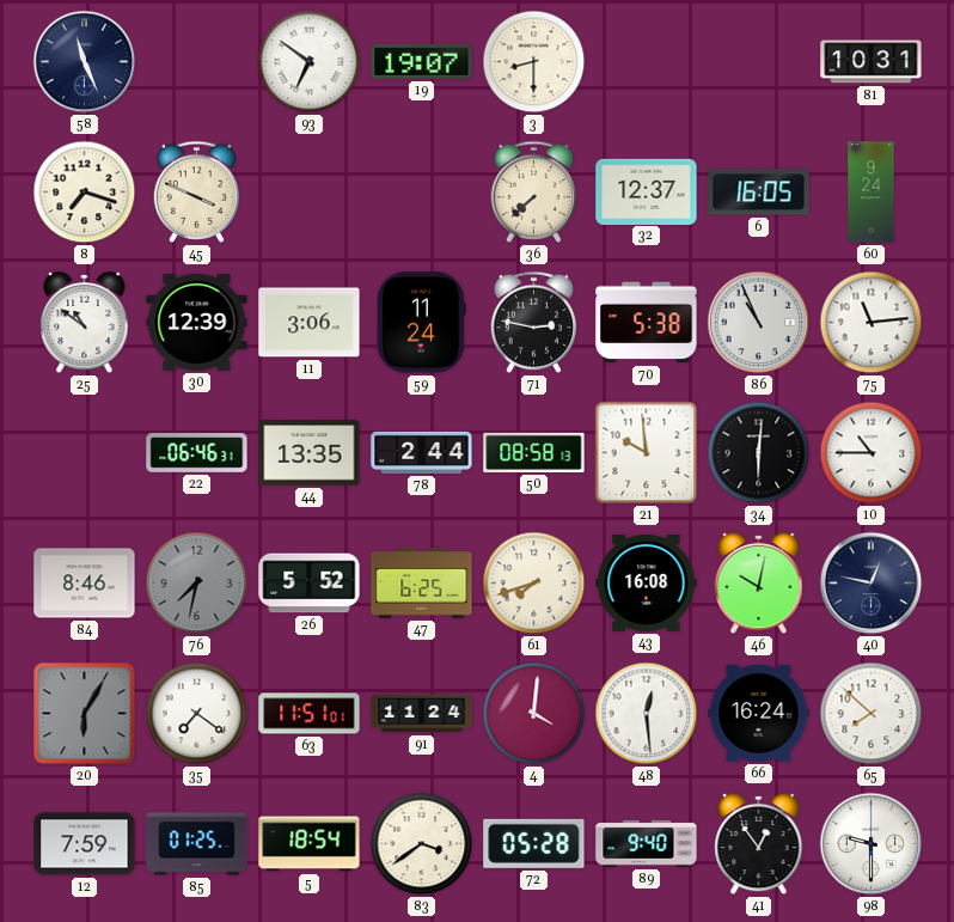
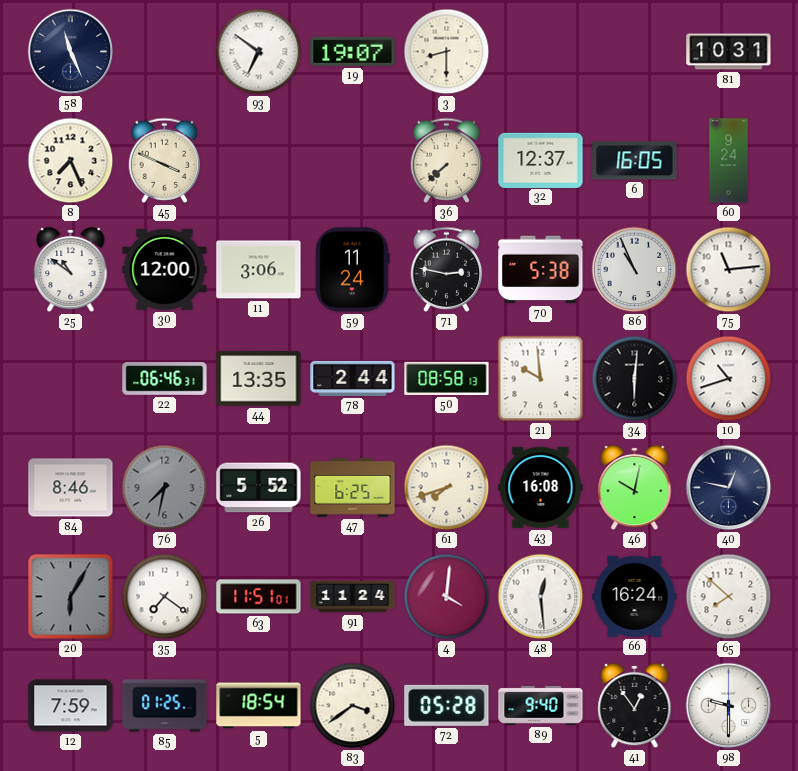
8: 7:18 -> 7:26
30: 12:39 -> 12:00
10: 10:45 -> 10:42
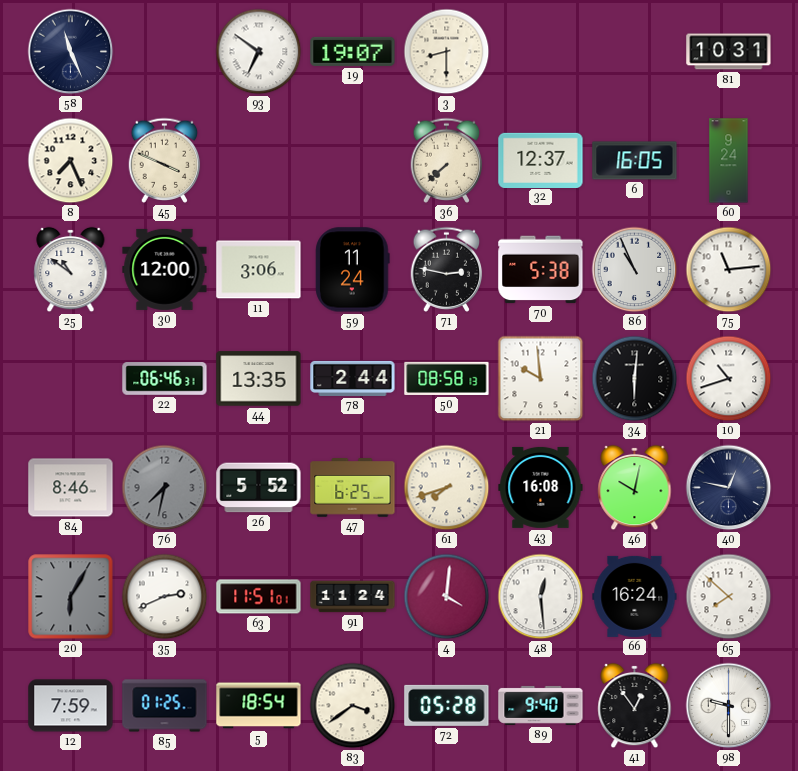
35: 7:21 -> 2:41
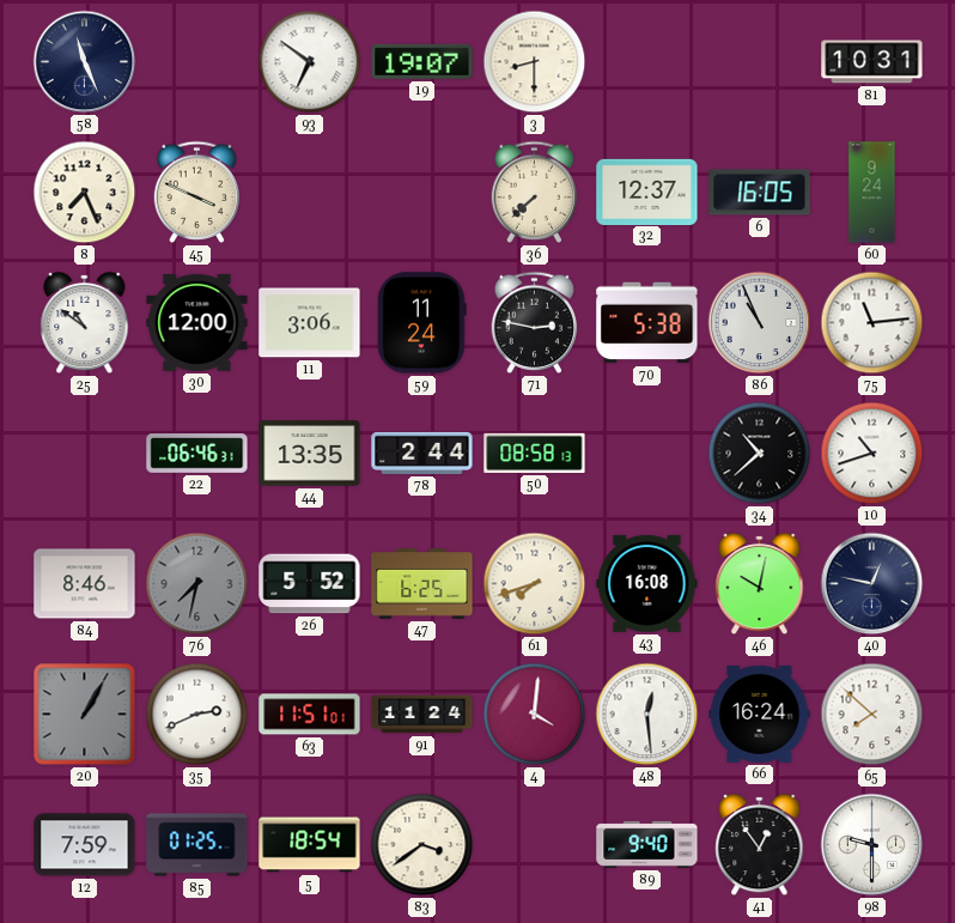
21: 9:59 -> none
34: 6:01 -> 10:38
20: 6:05 -> 1:05
72: 05:28 -> none
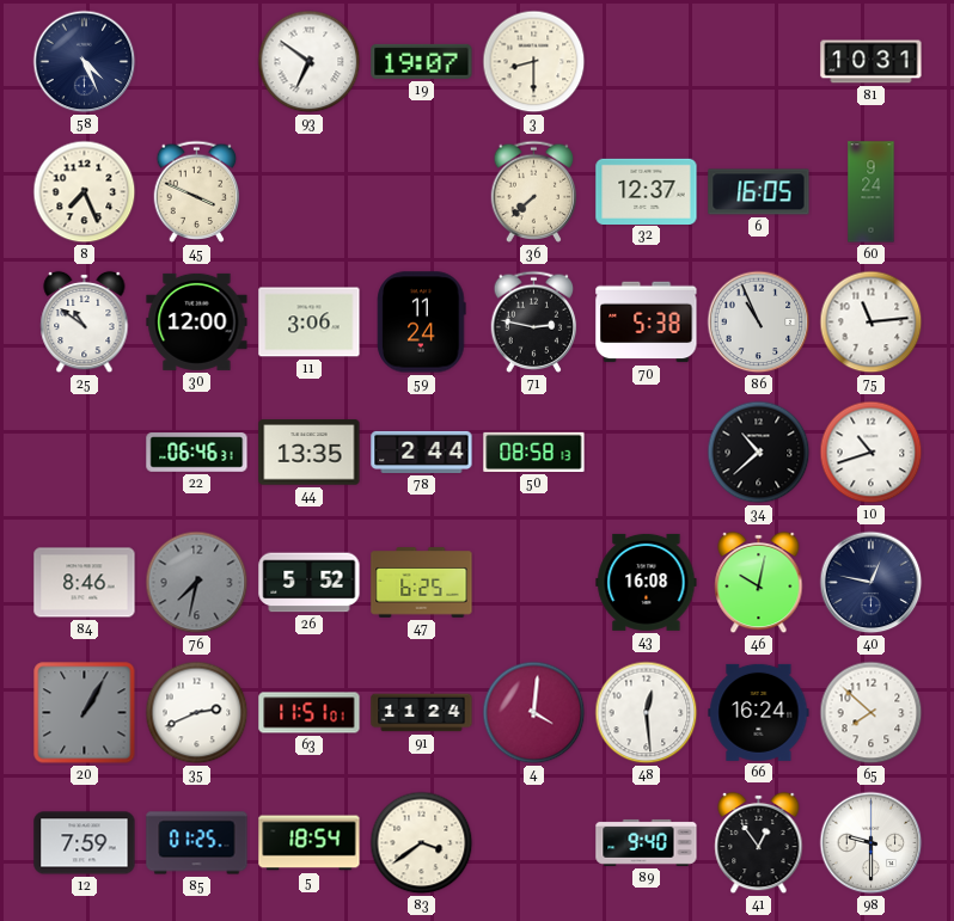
58: 11:26 -> 4:26
61: 7:42 -> none
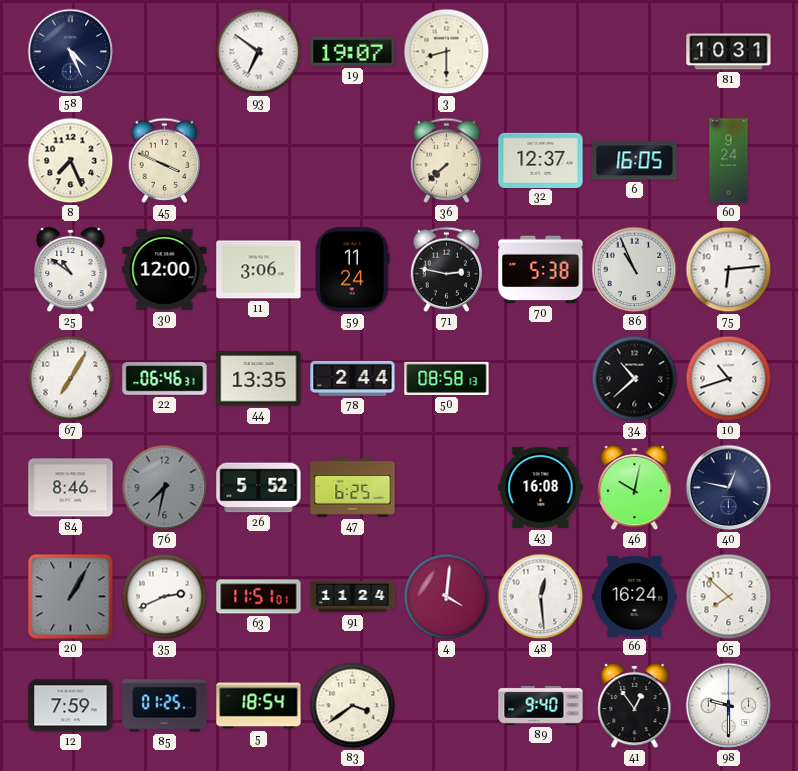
75: 11:14 -> 6:14
67: none -> 7:05
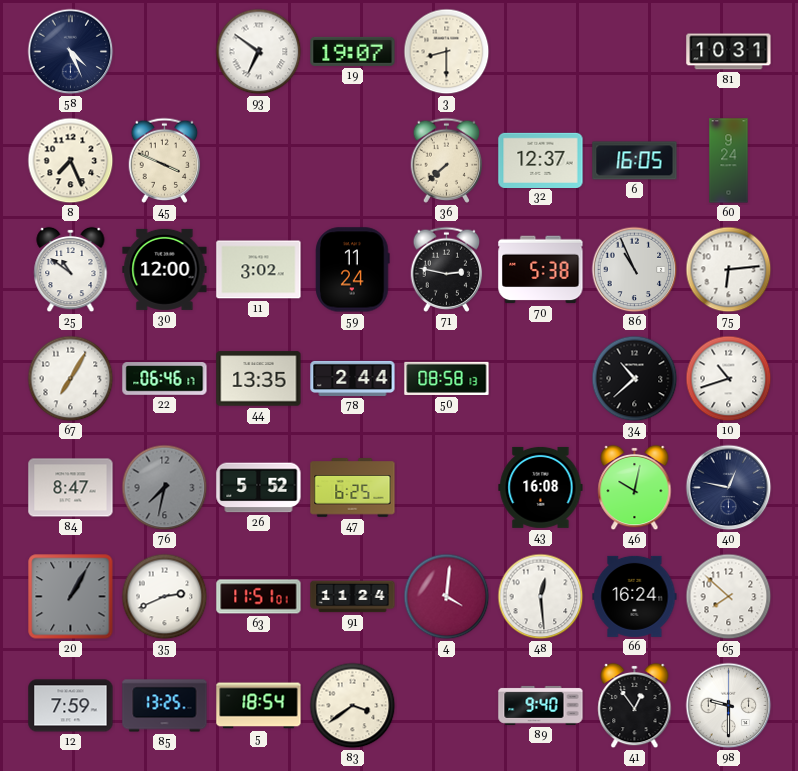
11: 3:06 -> 3:02
22: 06:46:31 -> 06:46:17
84: 8:46 -> 8:47
85: 01:25 -> 13:25
